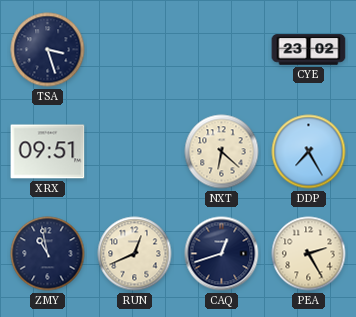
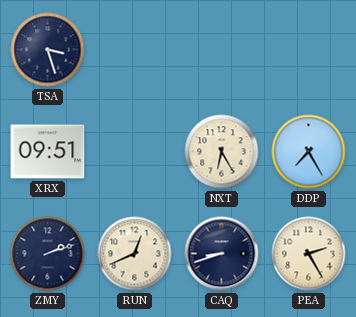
CYE: 23:02 -> none
NXT: 6:22 -> 6:25
ZMY: 10:58 -> 2:12
CAQ: 12:42 -> 8:42
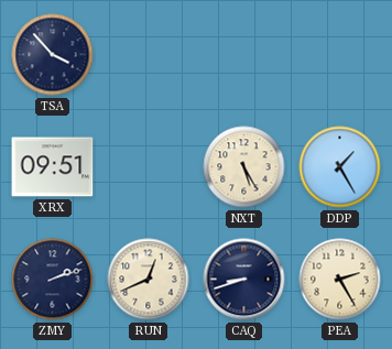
TSA: 3:27 -> 3:53
NXT: 6:25 -> 5:25
DDP: 7:25 -> 1:25
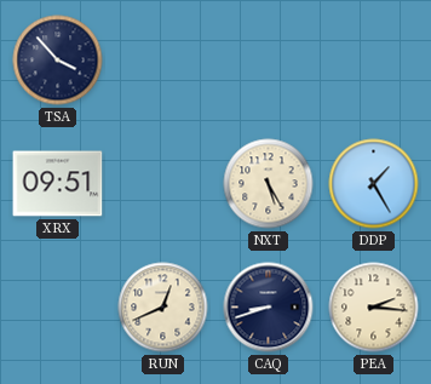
ZMY: 2:12 -> none
PEA: 2:25 -> 2:16
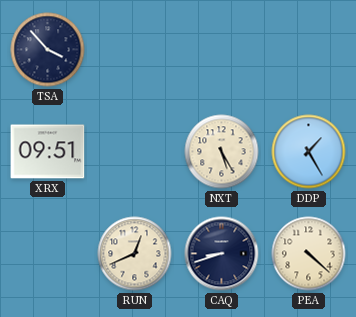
PEA: 2:16 -> 4:22
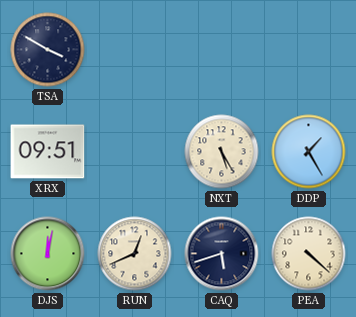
TSA: 3:53 -> 3:50
DJS: none -> 12:02
CAQ: 8:42 -> 5:42
